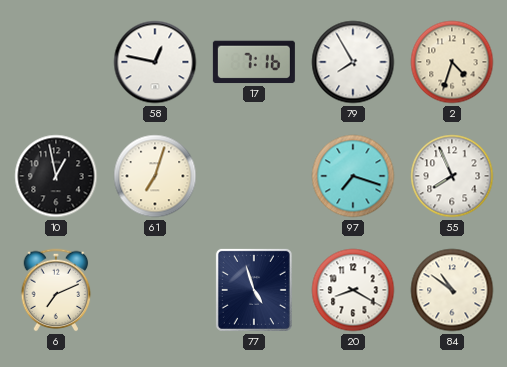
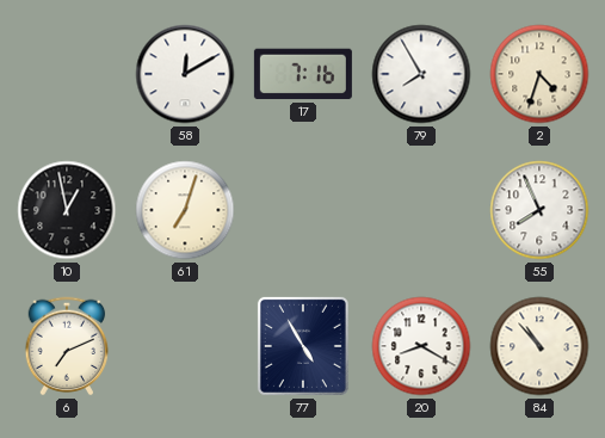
58: 12:47 -> 12:10
97: 7:18 -> none
77: 4:57 -> 4:55
84: 10:51 -> 10:53
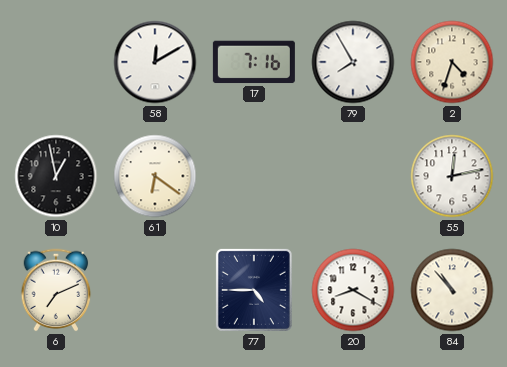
61: 7:03 -> 6:21
55: 7:56 -> 12:13
77: 4:55 -> 4:45
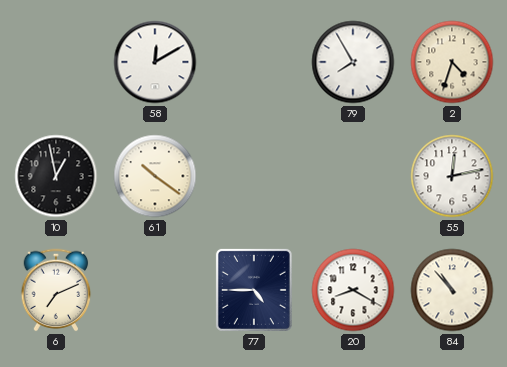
17: 7:16 -> none
61: 6:21 -> 10:21
